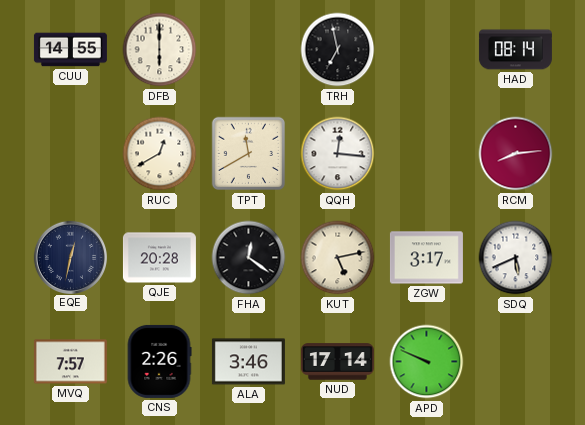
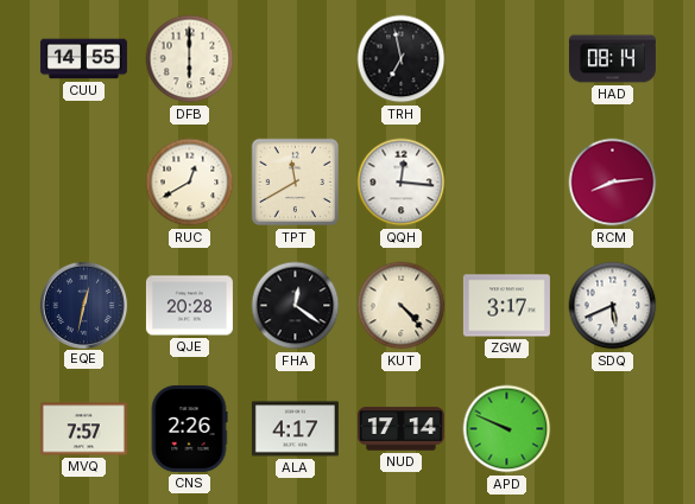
KUT: 5:13 -> 4:23
ALA: 3:46 -> 4:17
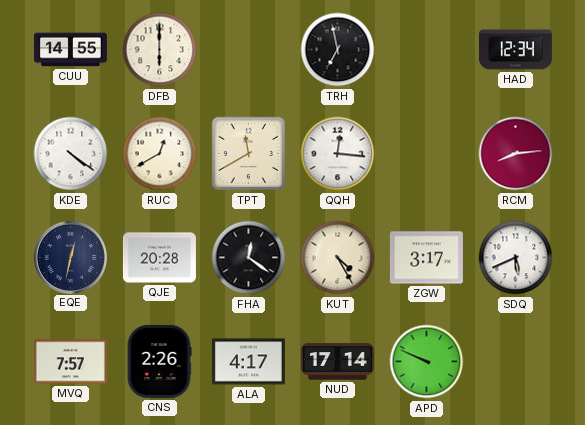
HAD: 08:14 -> 12:34
KDE: none -> 4:21
KUT: 4:23 -> 4:25
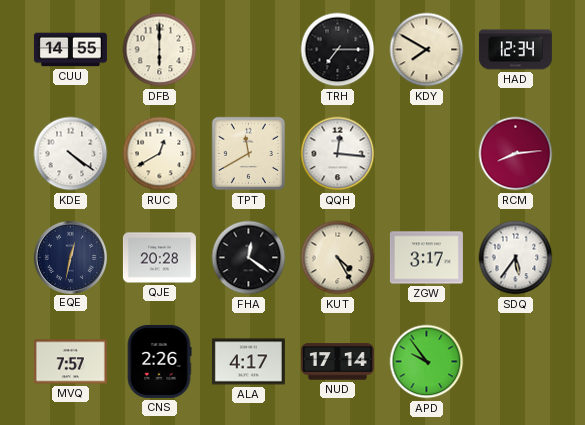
TRH: 6:58 -> 7:15
KDY: none -> 7:50
SDQ: 5:41 -> 5:36
APD: 9:49 -> 9:54
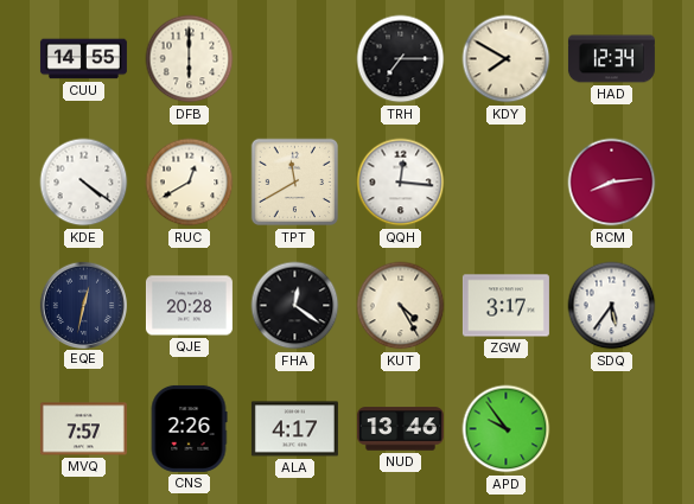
NUD: 17:14 -> 13:46
